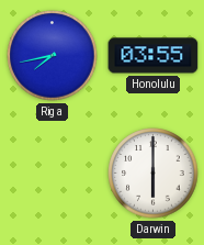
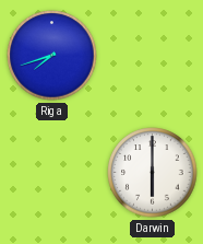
Riga: 7:43 -> 7:42
Honolulu: 03:55 -> none
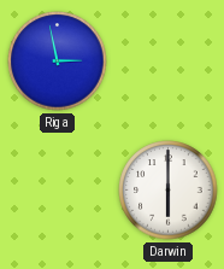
Riga: 7:42 -> 2:58
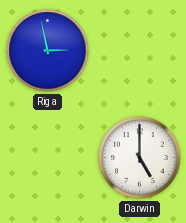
Darwin: 6:00 -> 5:00
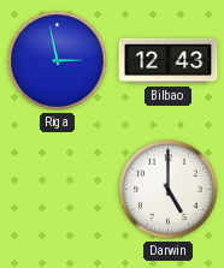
Bilbao: none -> 12:43
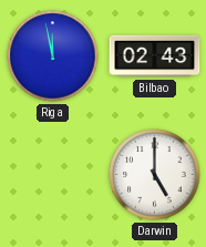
Riga: 2:58 -> 11:58
Bilbao: 12:43 -> 02:43
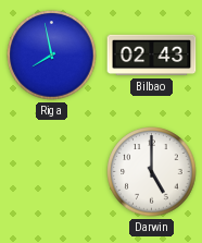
Riga: 11:58 -> 7:58
